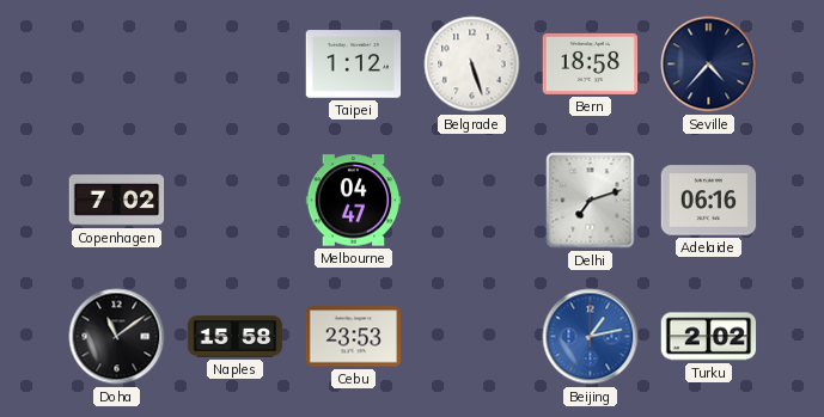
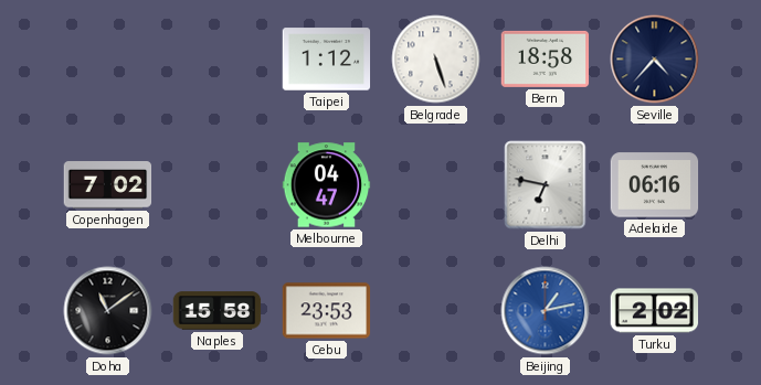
Delhi: 7:12 -> 6:47
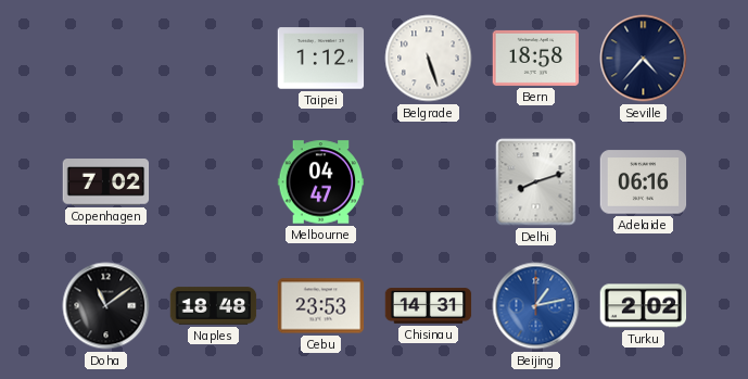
Delhi: 6:47 -> 8:12
Naples: 15:58 -> 18:48
Chisinau: none -> 14:31
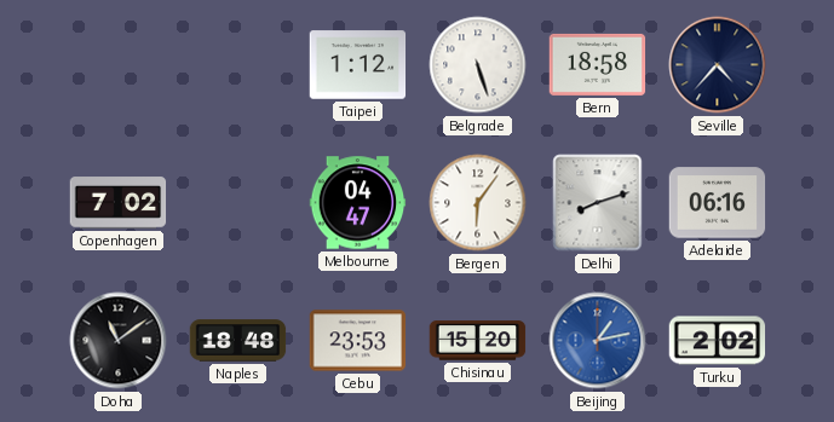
Bergen: none -> 6:06
Chisinau: 14:31 -> 15:20
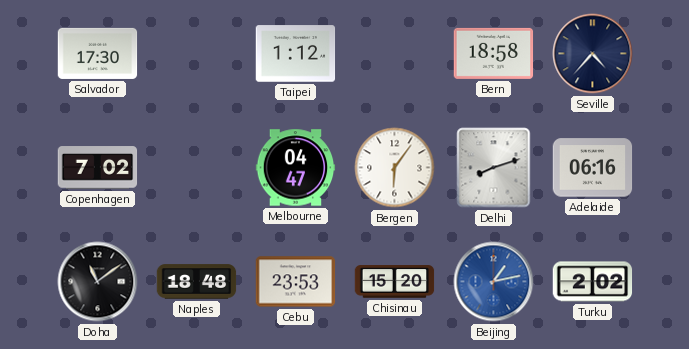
Salvador: none -> 17:30
Belgrade: 5:27 -> none
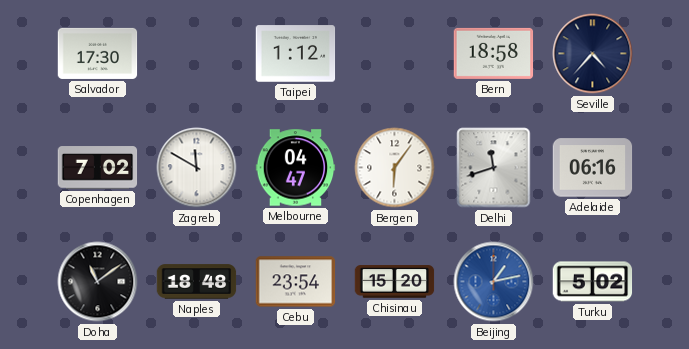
Zagreb: none -> 11:50
Delhi: 8:12 -> 11:42
Cebu: 23:53 -> 23:54
Turku: 2:02 -> 5:02
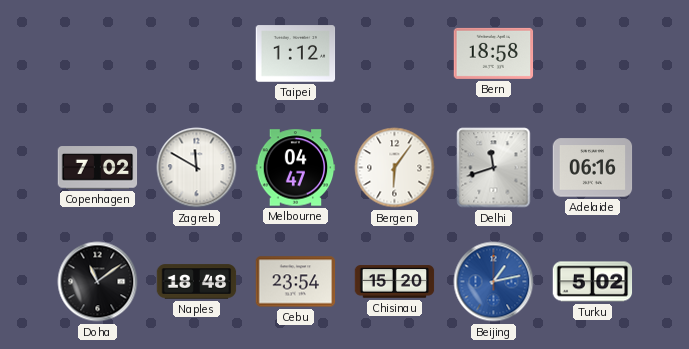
Salvador: 17:30 -> none
Seville: 4:37 -> none
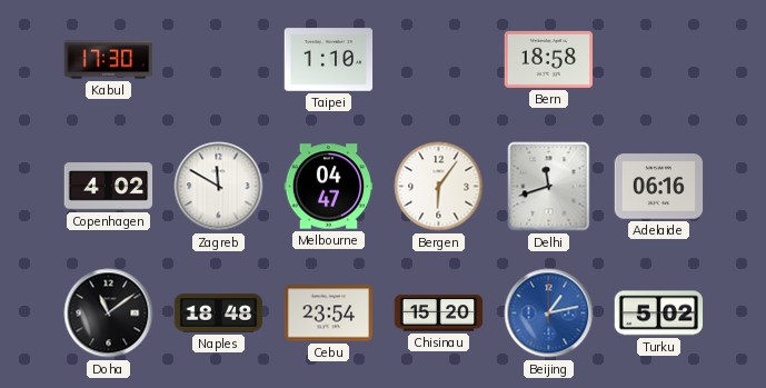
Kabul: none -> 17:30
Taipei: 1:12 -> 1:10
Copenhagen: 7:02 -> 4:02
